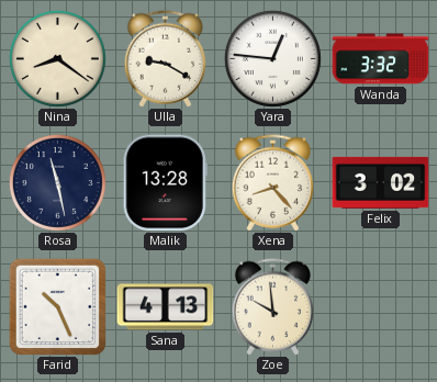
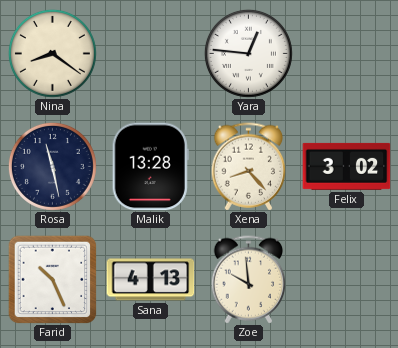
Ulla: 9:20 -> none
Wanda: 3:32 -> none
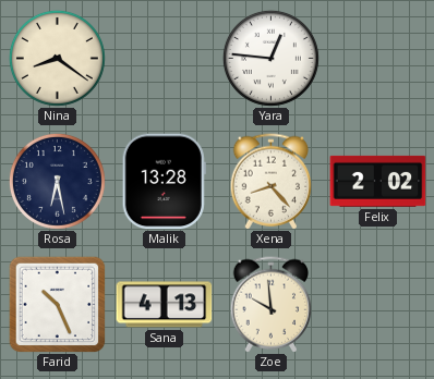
Rosa: 11:28 -> 6:28
Felix: 3:02 -> 2:02
